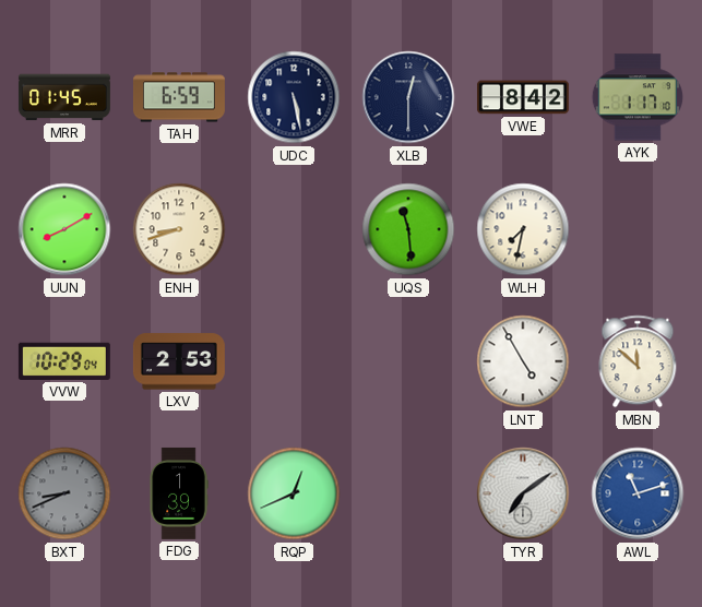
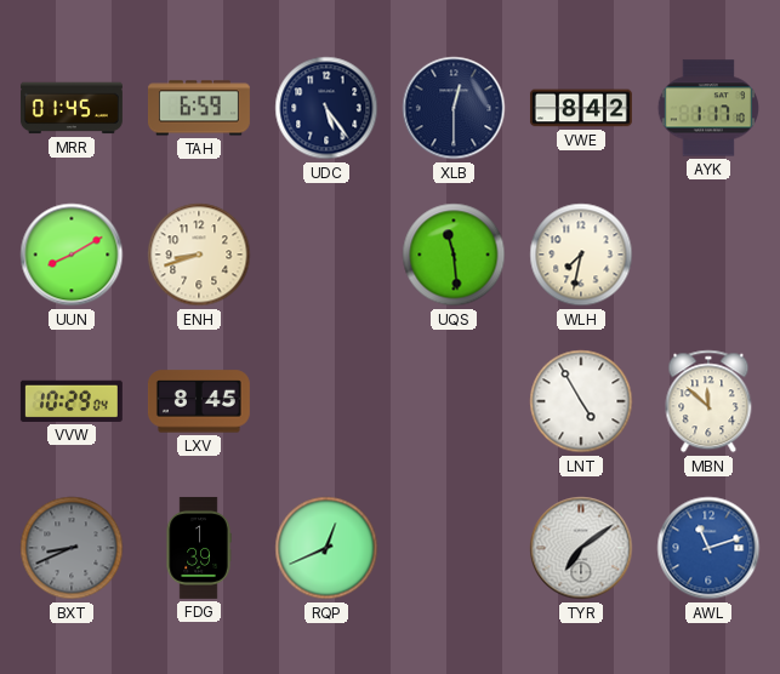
UDC: 5:28 -> 5:24
LXV: 2:53 -> 8:45
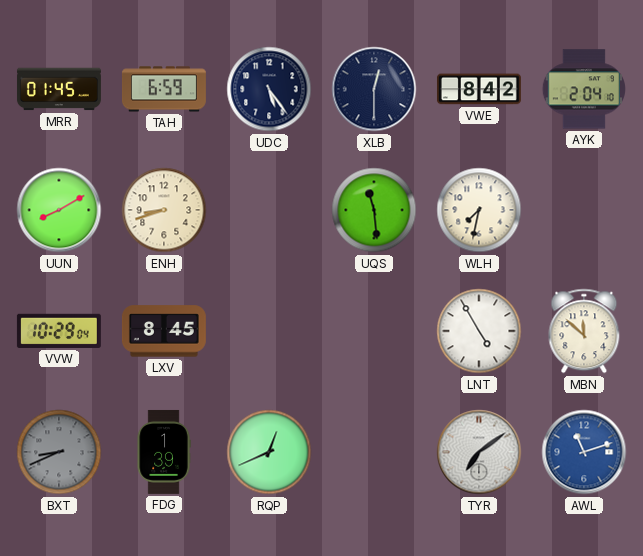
AYK: 1:17 -> 2:04
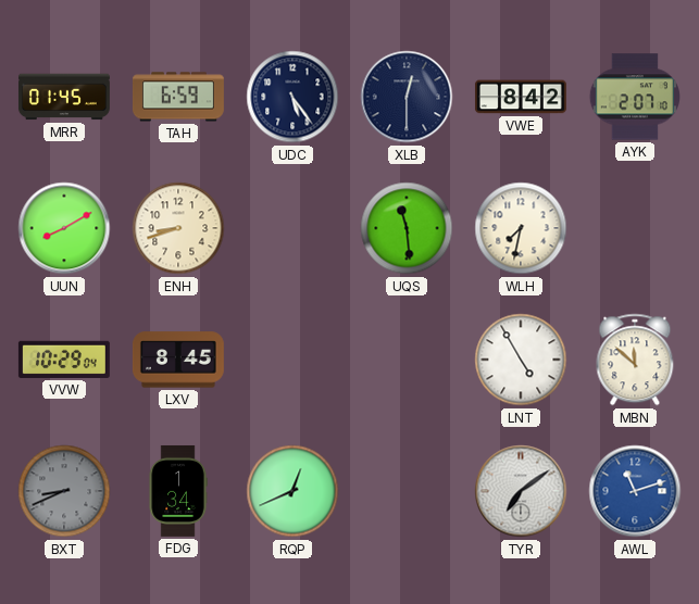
AYK: 2:04 -> 2:07
FDG: 1:39 -> 1:34
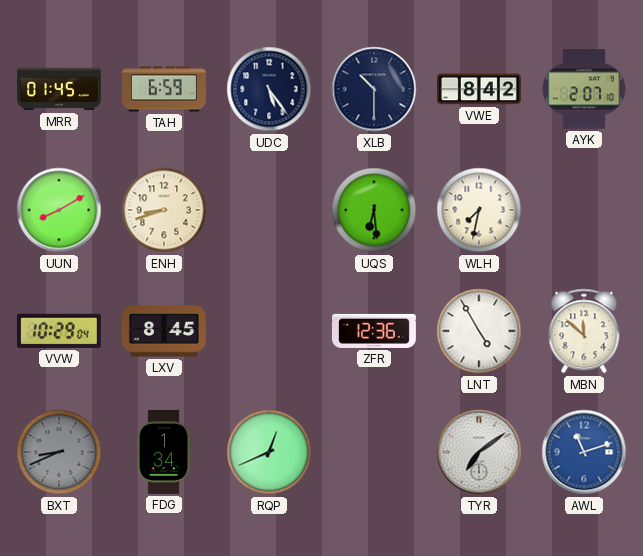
XLB: 12:30 -> 10:30
UQS: 11:29 -> 6:29
ZFR: none -> 12:36
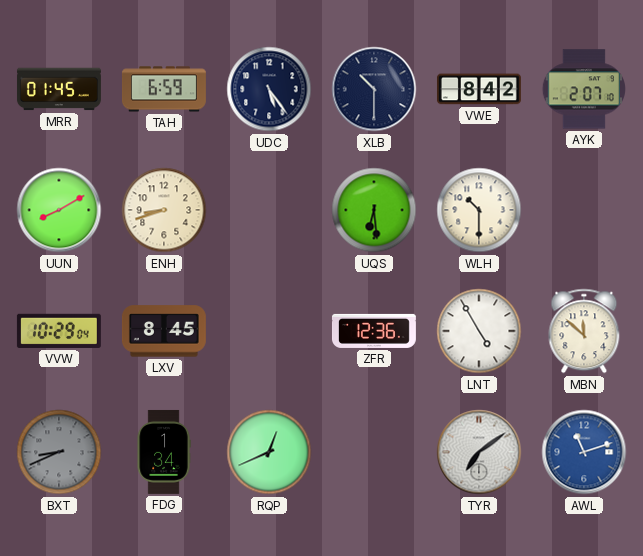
WLH: 7:32 -> 10:30
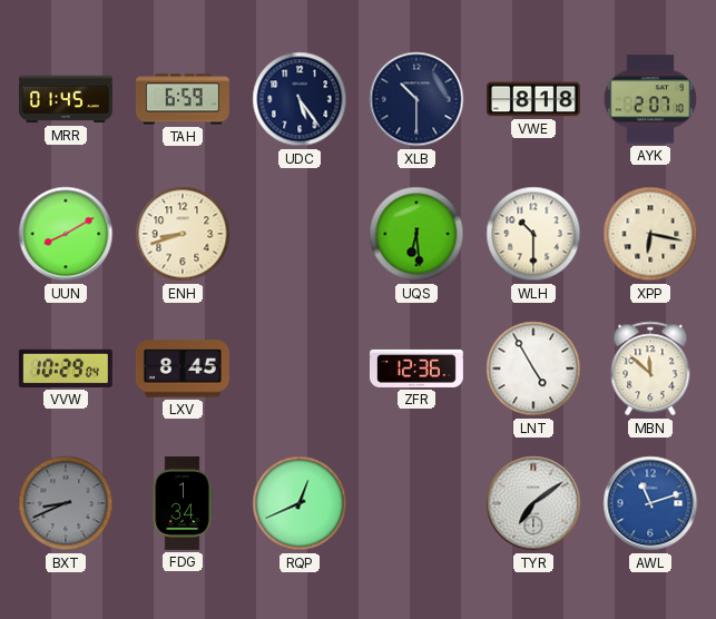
VWE: 8:42 -> 8:18
XPP: none -> 6:17
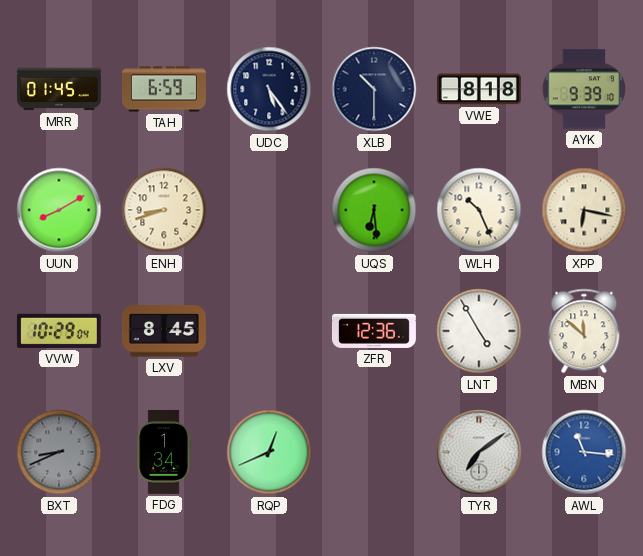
AYK: 2:07 -> 9:39
WLH: 10:30 -> 10:26
AWL: 11:12 -> 11:16
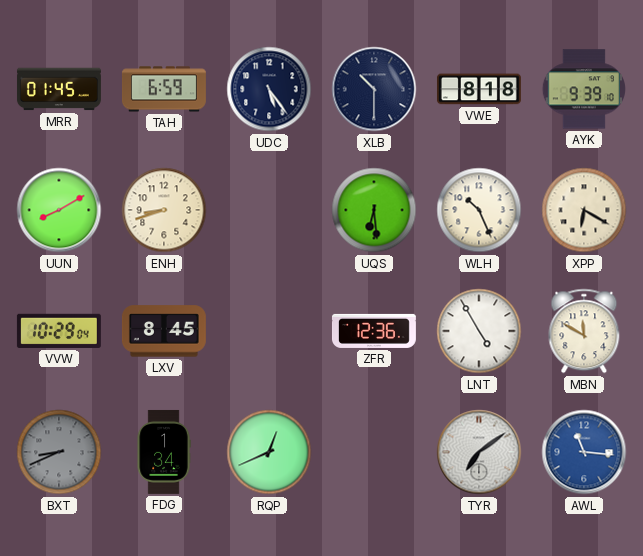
XPP: 6:17 -> 6:20
MBN: 11:52 -> 11:50
